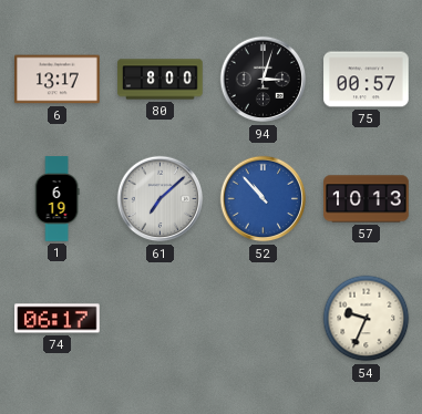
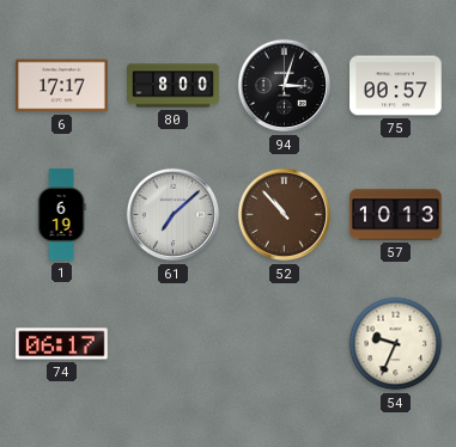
6: 13:17 -> 17:17
52 dial: blue -> brown
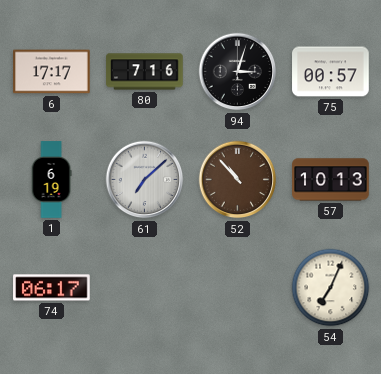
80: 8:00 -> 7:16
54: 9:34 -> 7:04
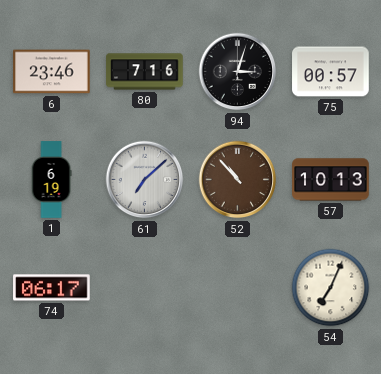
6: 17:17 -> 23:46
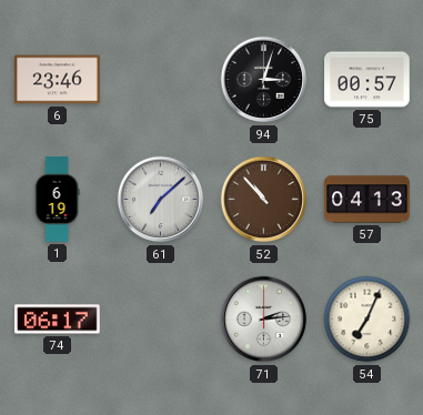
80: 7:16 -> none
57: 10:13 -> 04:13
71: none -> 2:14
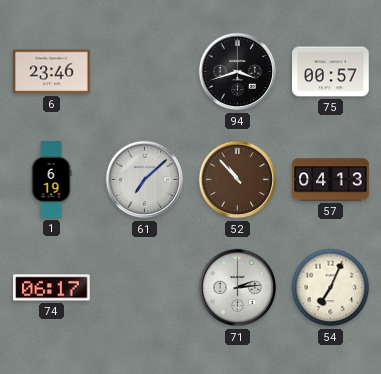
94: 3:03 -> 3:42
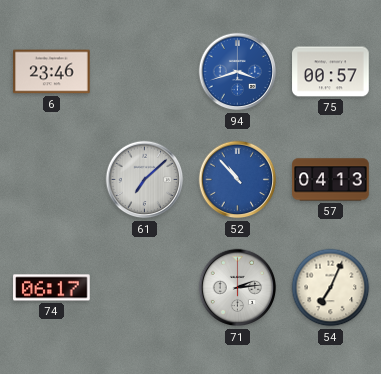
94 dial: black -> blue
1: 6:19 -> none
52 dial: brown -> blue
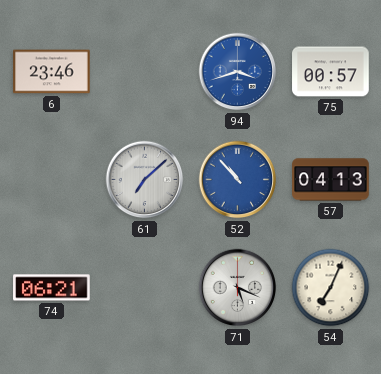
74: 06:17 -> 06:21
71: 2:14 -> 5:19
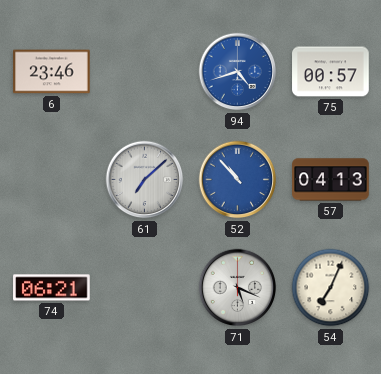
94: 3:42 -> 4:42
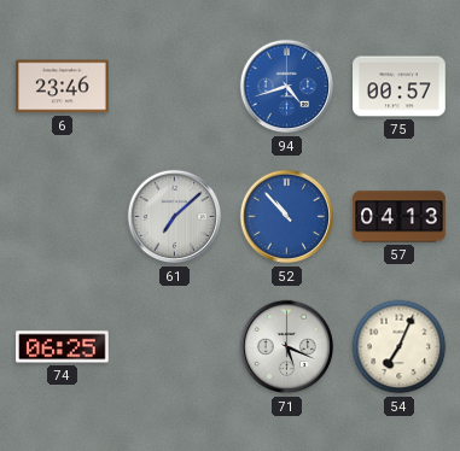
74: 06:21 -> 06:25
